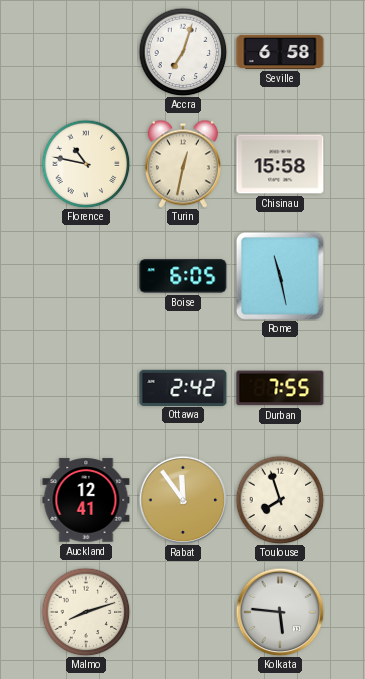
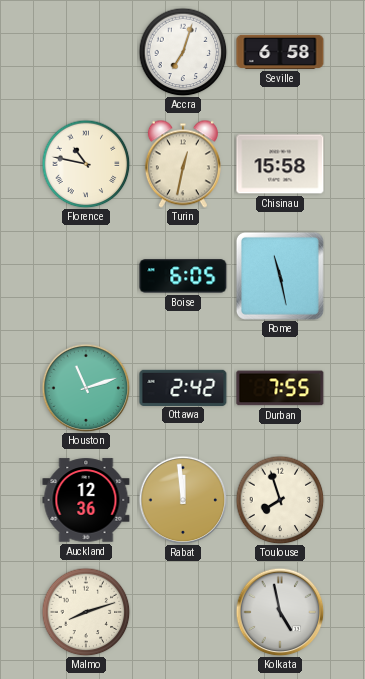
Houston: none -> 11:12
Auckland: 12:41 -> 12:36
Rabat: 11:54 -> 11:59
Kolkata: 5:46 -> 4:58
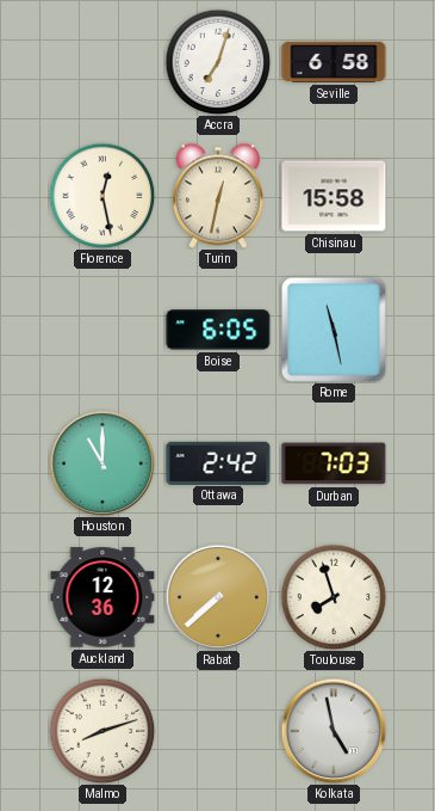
Florence: 10:47 -> 12:28
Houston: 11:12 -> 11:00
Durban: 7:55 -> 7:03
Rabat: 11:59 -> 7:38
